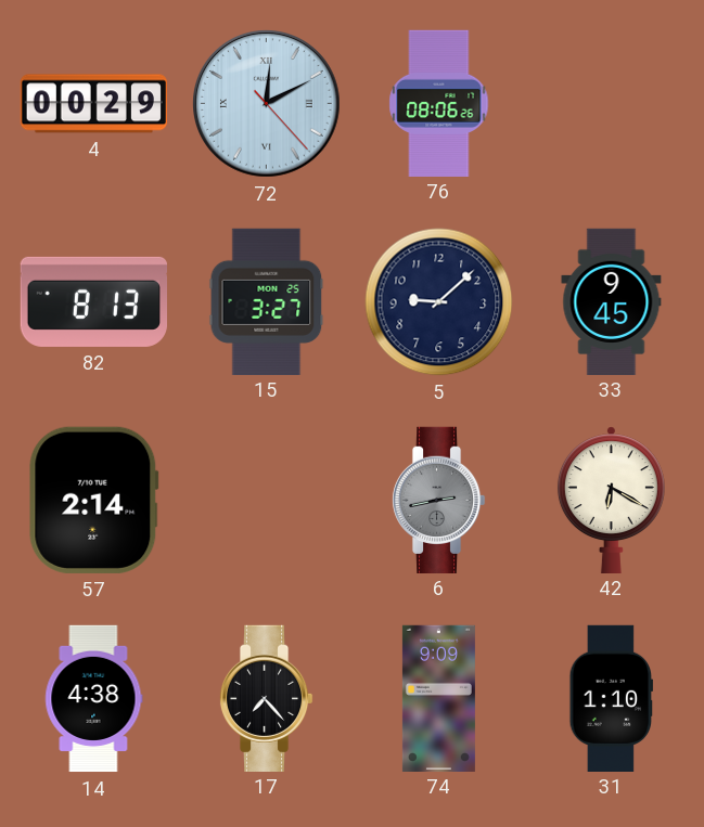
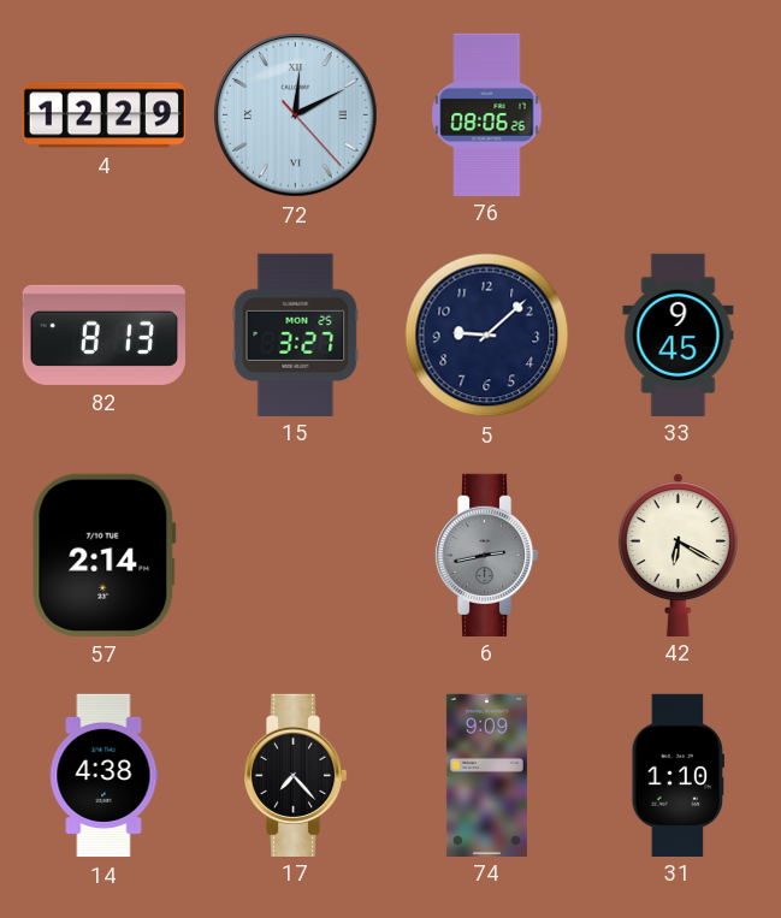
4: 00:29 -> 12:29
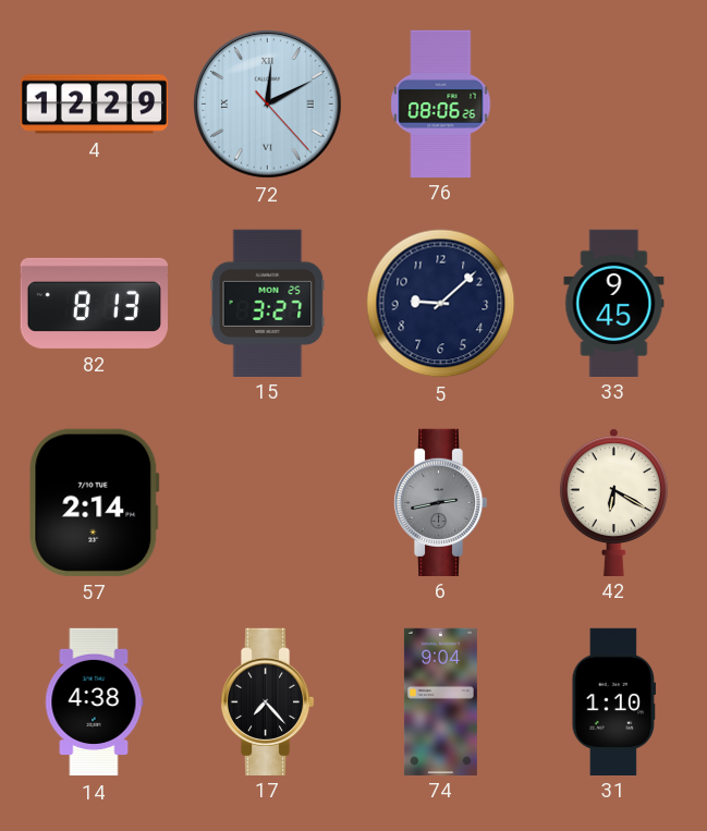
74: 9:09 -> 9:04
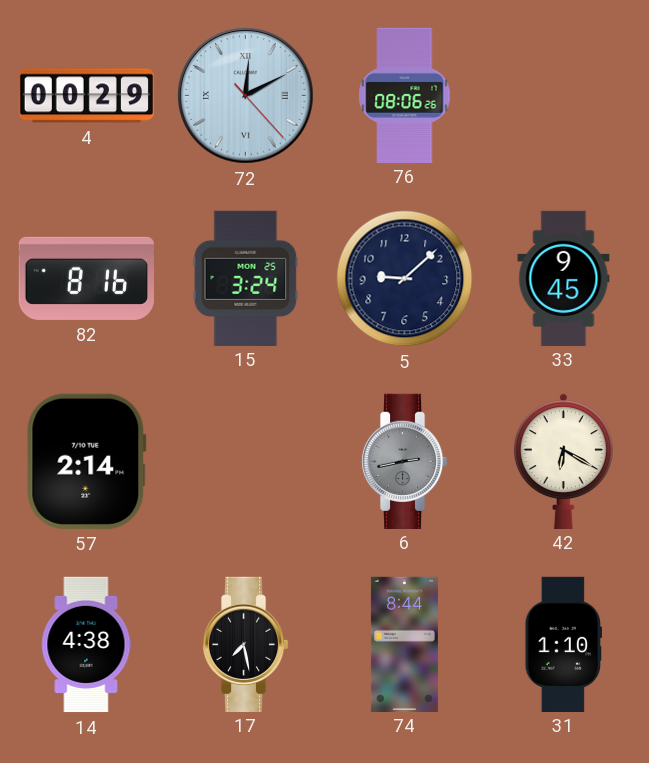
4: 12:29 -> 00:29
82: 8:13 -> 8:16
15: 3:27 -> 3:24
17: 7:23 -> 7:28
74: 9:04 -> 8:44
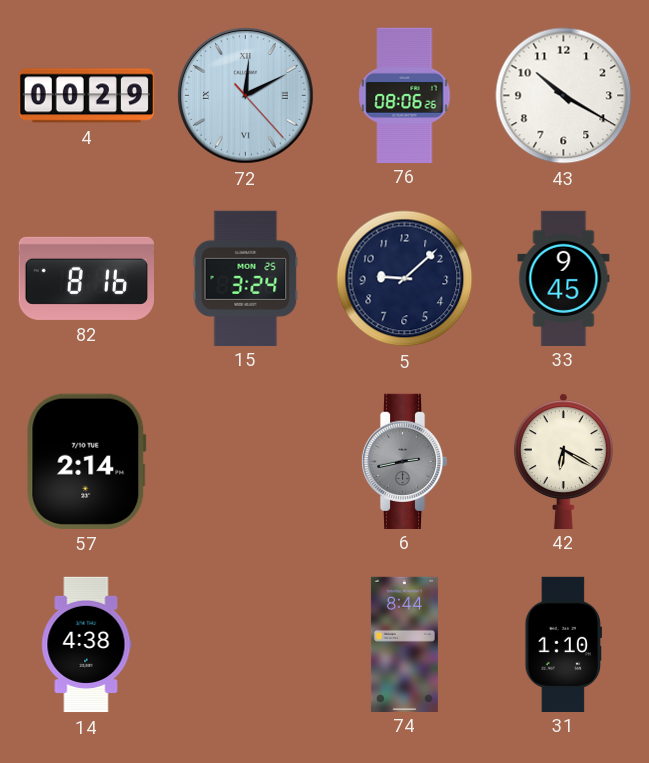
43: none -> 10:20
17: 7:28 -> none
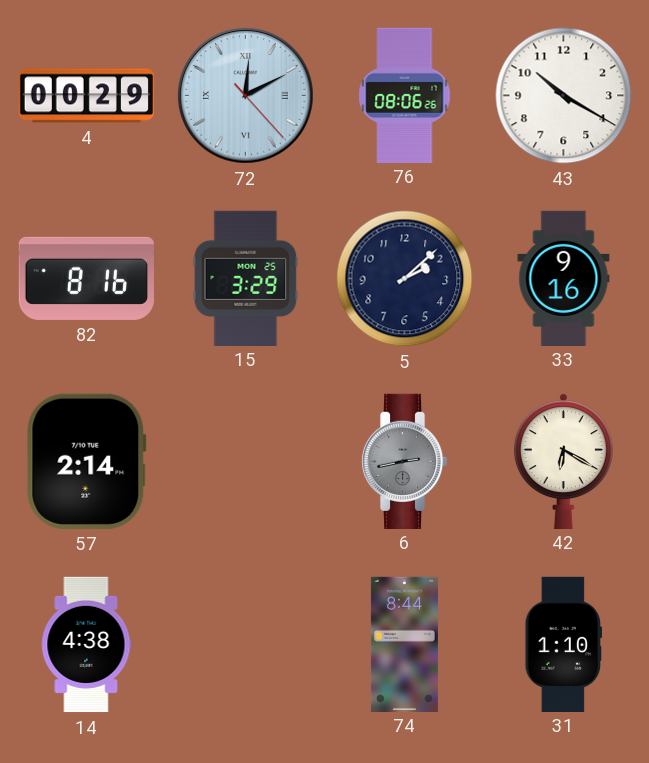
15: 3:24 -> 3:29
5: 9:08 -> 2:08
33: 9:45 -> 9:16
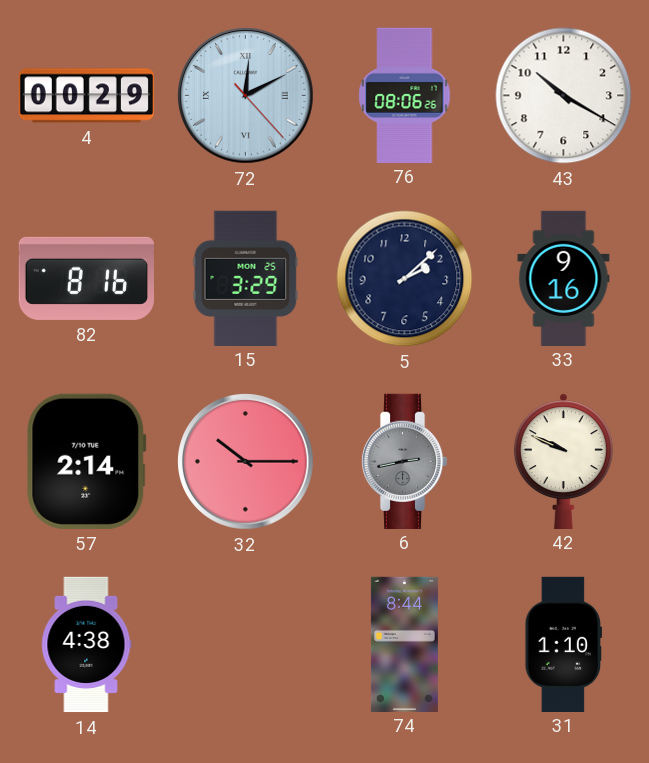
32: none -> 10:15
42: 6:20 -> 9:49
